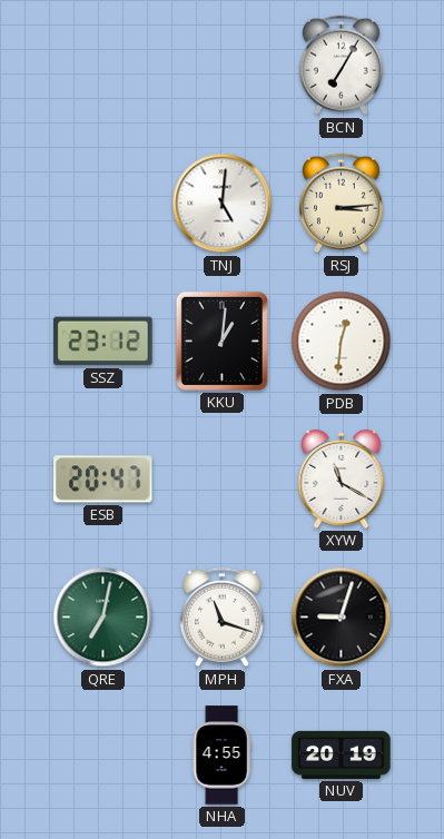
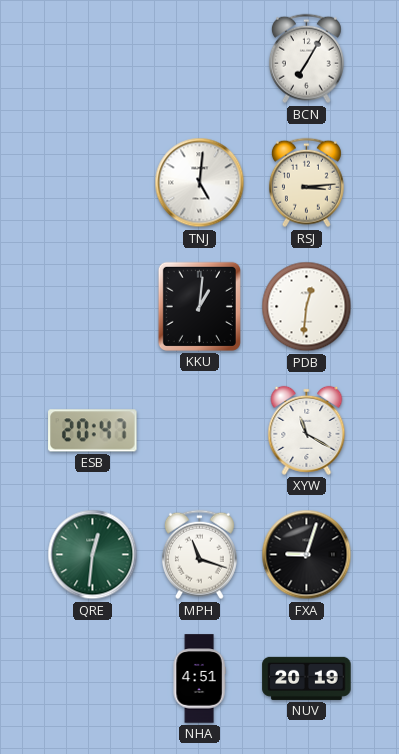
SSZ: 23:12 -> none
QRE: 7:02 -> 12:31
NHA: 4:55 -> 4:51
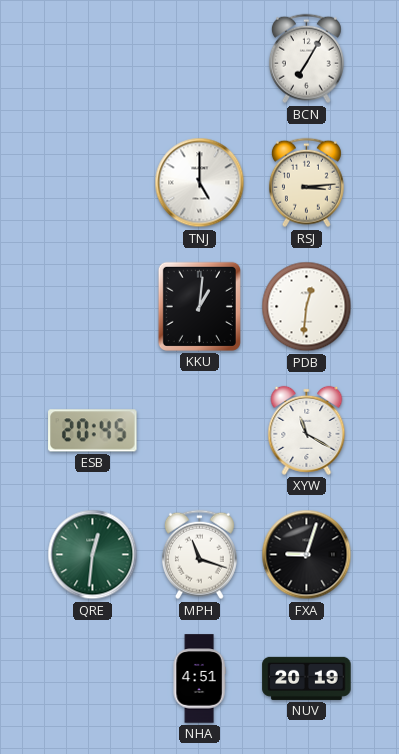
TNJ: 5:01 -> 5:00
ESB: 20:47 -> 20:45
